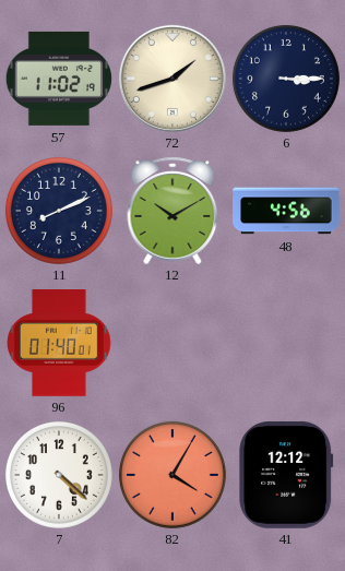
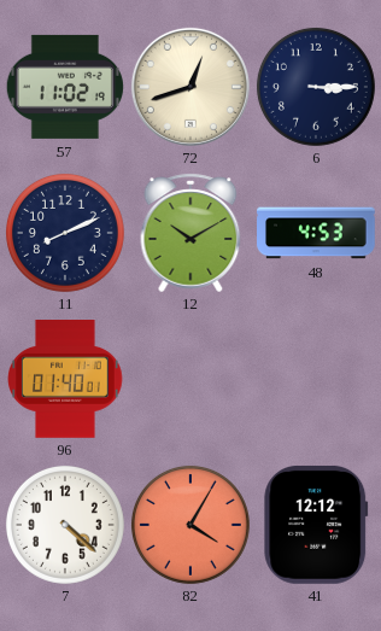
72: 1:42 -> 12:42
48: 4:56 -> 4:53
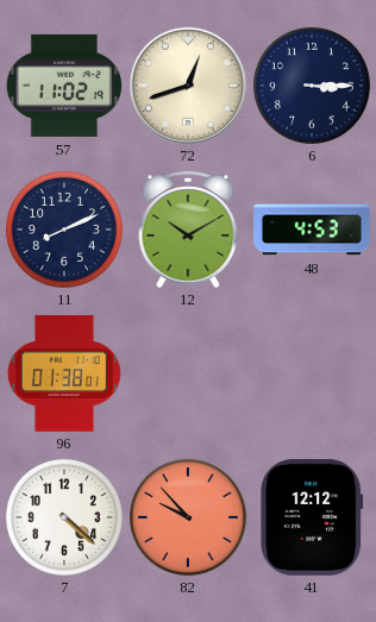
96: 01:40 -> 01:38
82: 4:05 -> 9:53
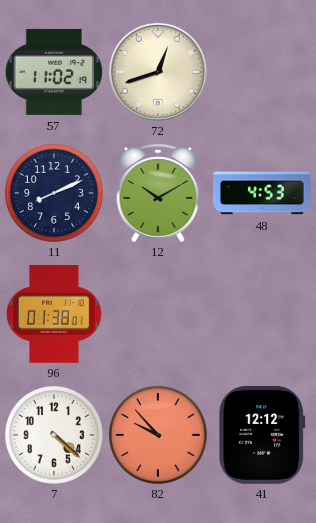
6: 3:15 -> none
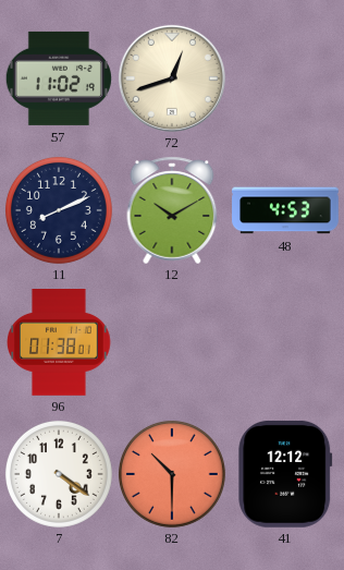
7: 4:22 -> 4:21
82: 9:53 -> 10:30
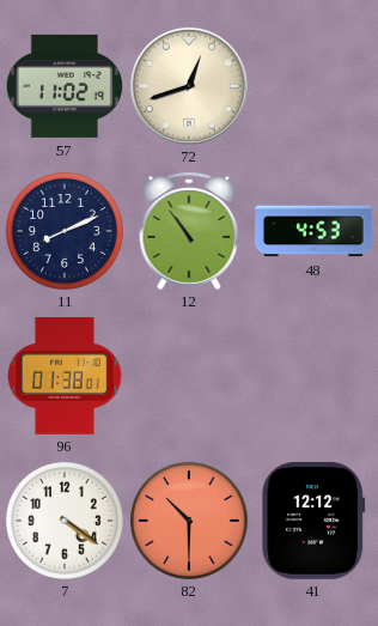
12: 10:10 -> 10:54
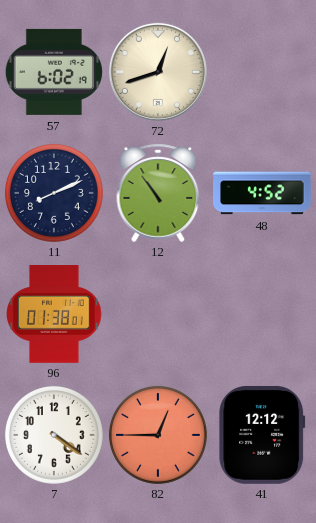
57: 11:02 -> 6:02
48: 4:53 -> 4:52
82: 10:30 -> 12:45
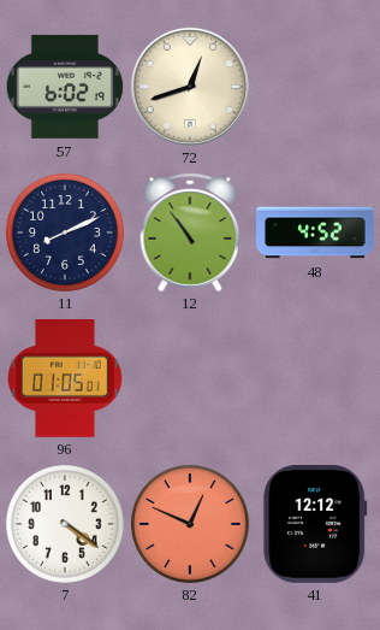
96: 01:38 -> 01:05
82: 12:45 -> 12:49
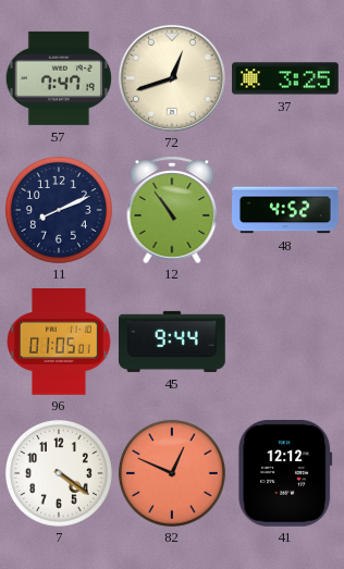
57: 6:02 -> 7:47
37: none -> 3:25
45: none -> 9:44
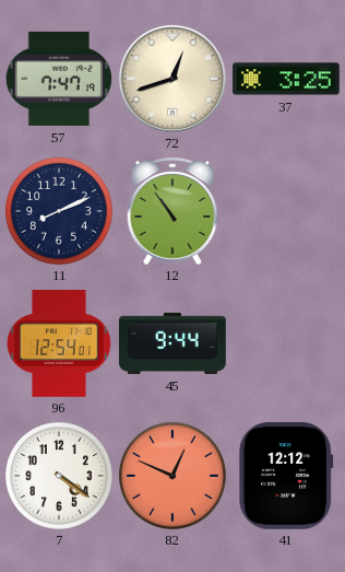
48: 4:52 -> none
96: 01:05 -> 12:54
